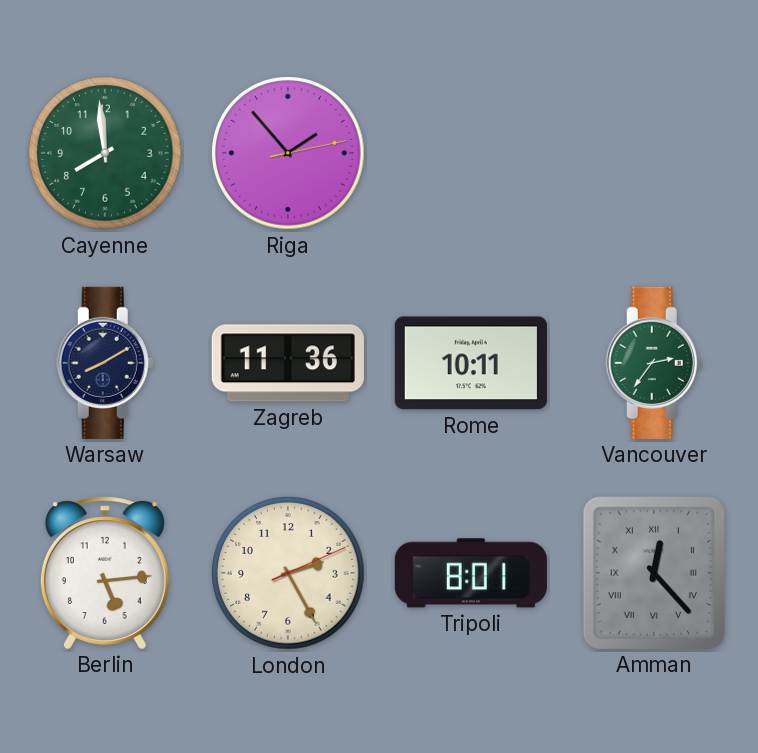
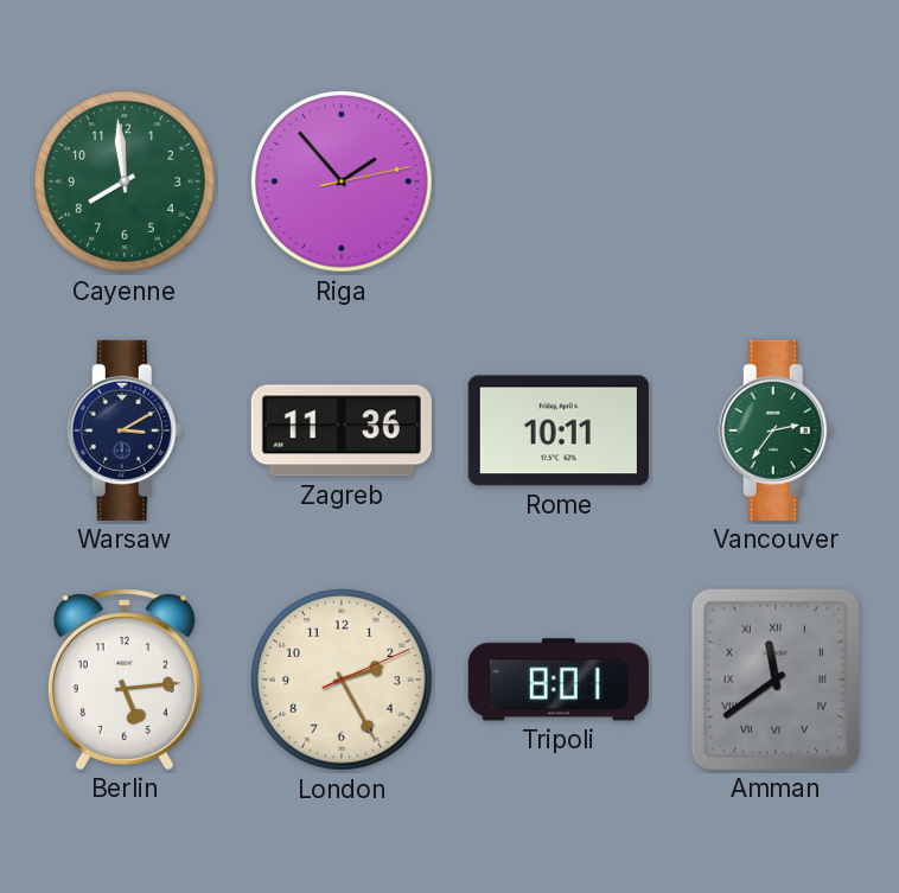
Warsaw: 8:10 -> 3:10
Amman: 12:23 -> 11:39
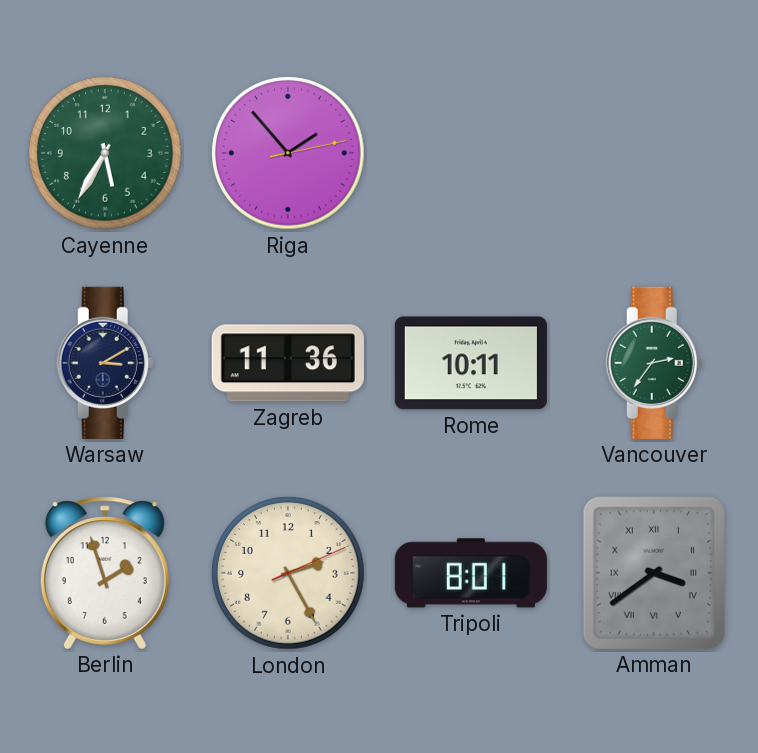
Cayenne: 7:59 -> 5:35
Berlin: 5:14 -> 1:57
Amman: 11:39 -> 3:39
